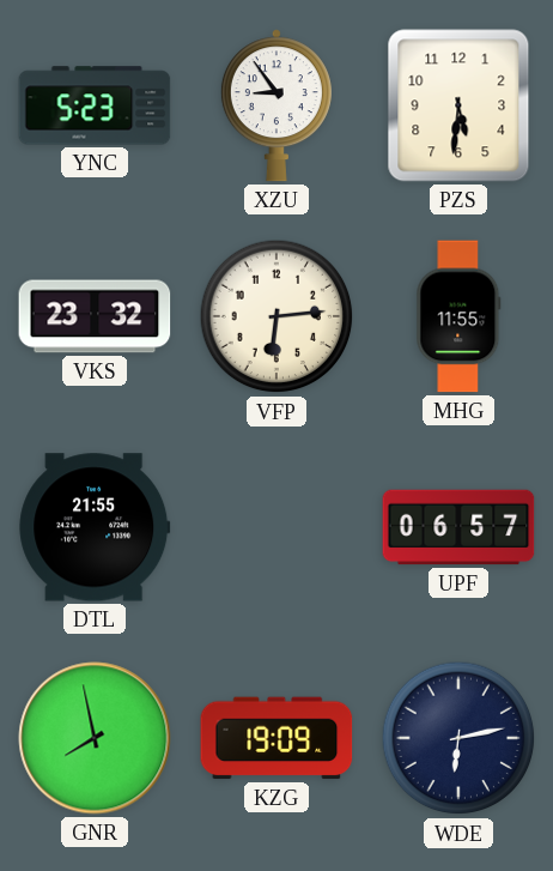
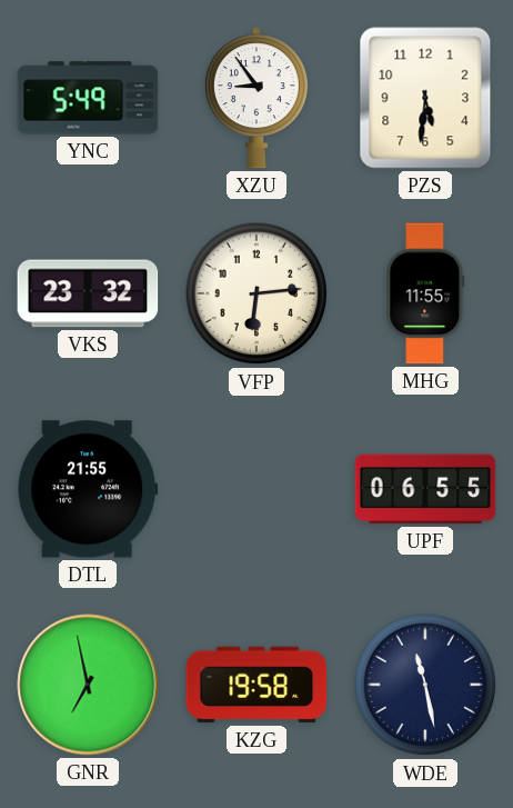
YNC: 5:23 -> 5:49
UPF: 06:57 -> 06:55
GNR: 7:58 -> 6:58
KZG: 19:09 -> 19:58
WDE: 6:13 -> 11:28
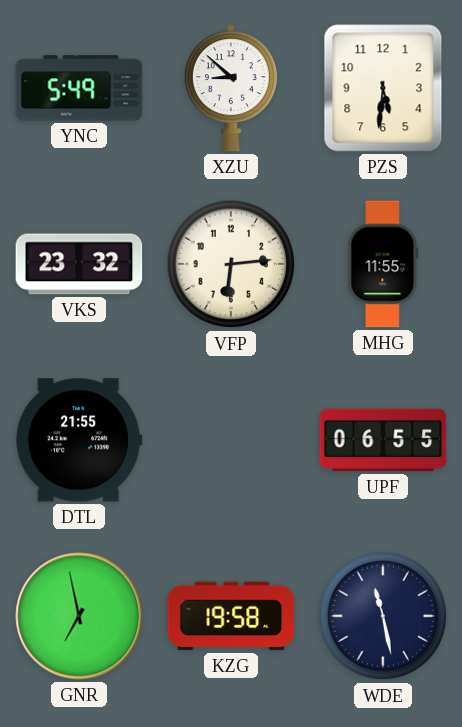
XZU: 8:54 -> 8:52
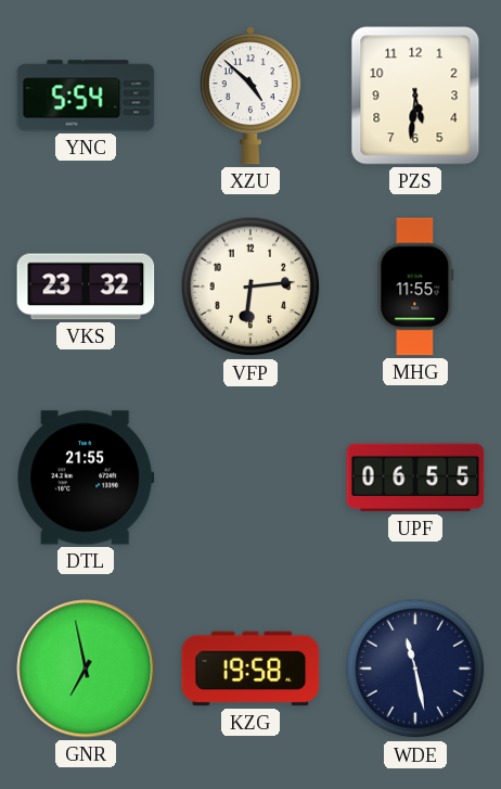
YNC: 5:49 -> 5:54
XZU: 8:52 -> 4:52
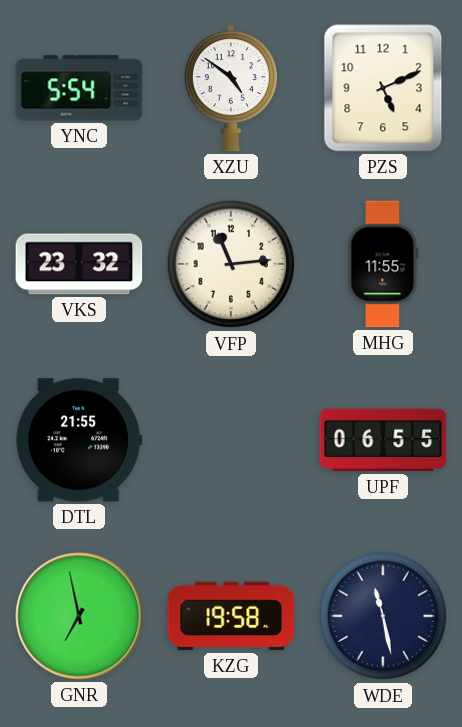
XZU: 4:52 -> 4:51
PZS: 5:31 -> 5:11
VFP: 6:14 -> 11:14
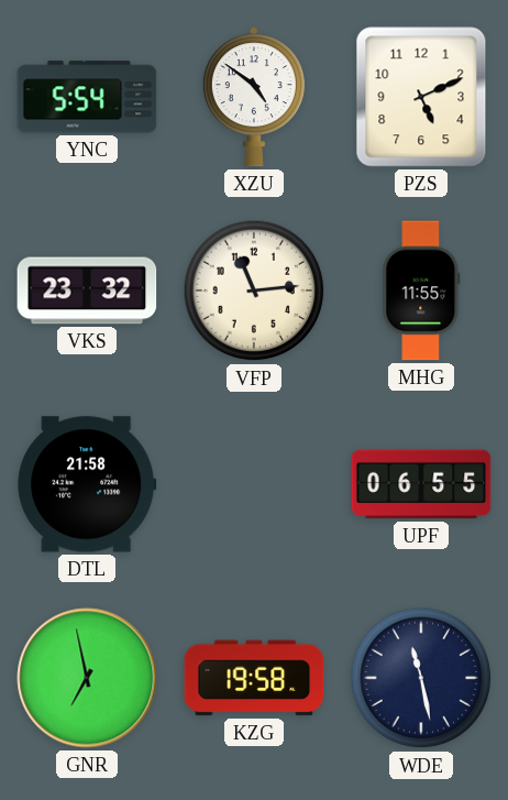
DTL: 21:55 -> 21:58
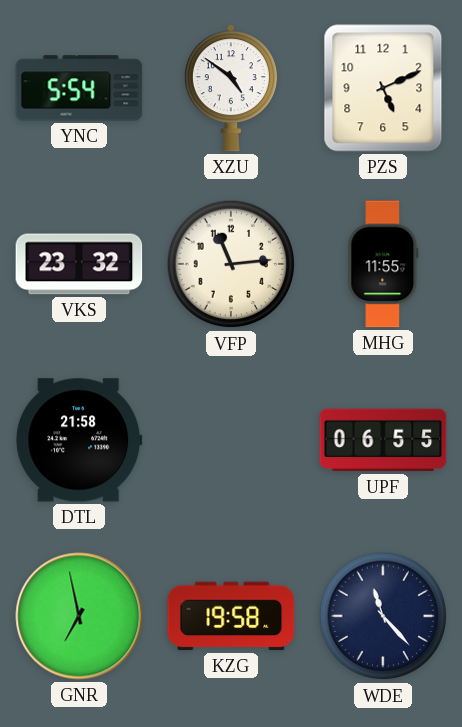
WDE: 11:28 -> 11:23
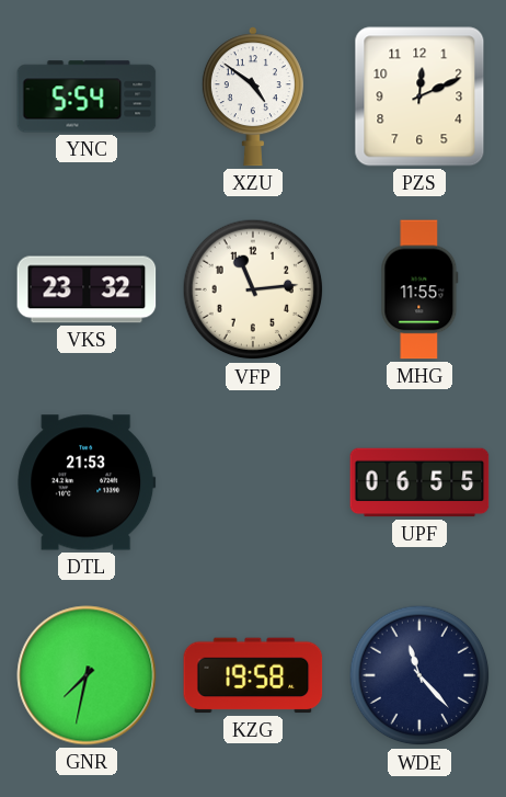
PZS: 5:11 -> 12:11
DTL: 21:58 -> 21:53
GNR: 6:58 -> 7:32
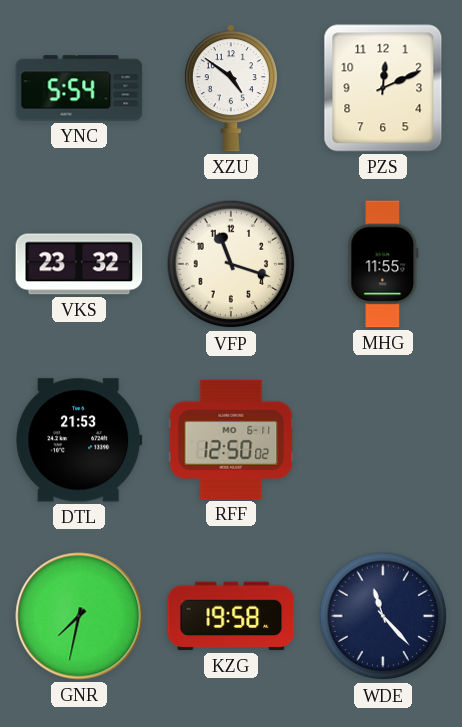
VFP: 11:14 -> 11:18
RFF: none -> 12:50
UPF: 06:55 -> none
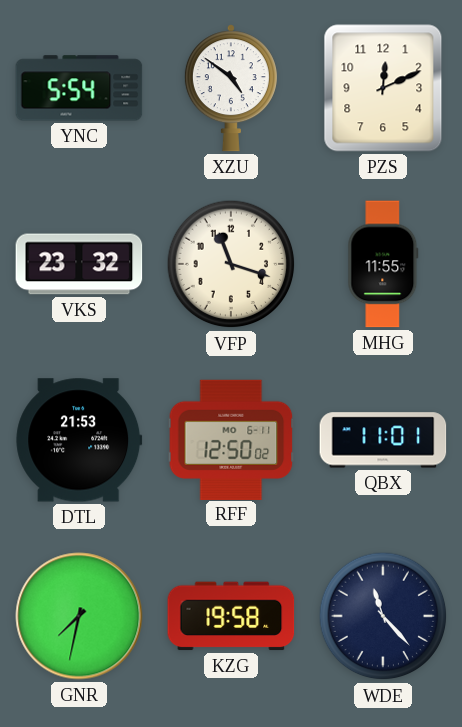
QBX: none -> 11:01
